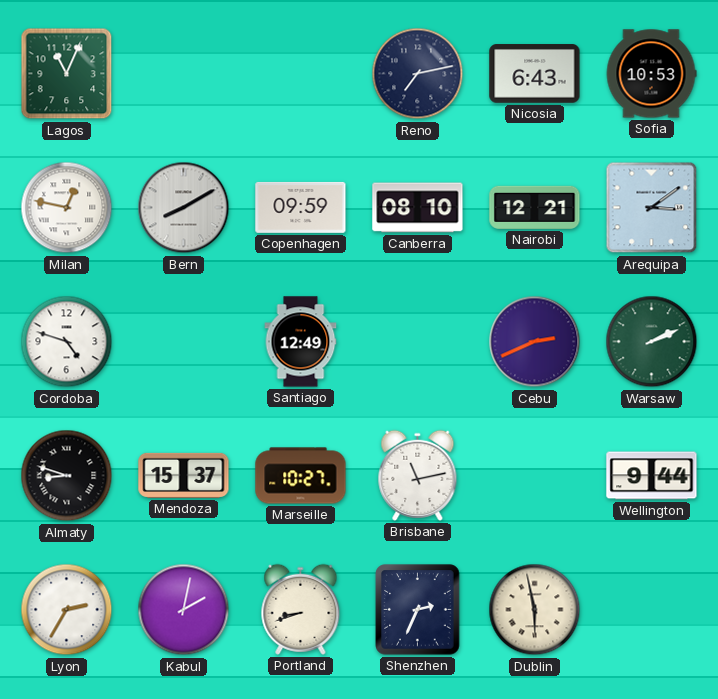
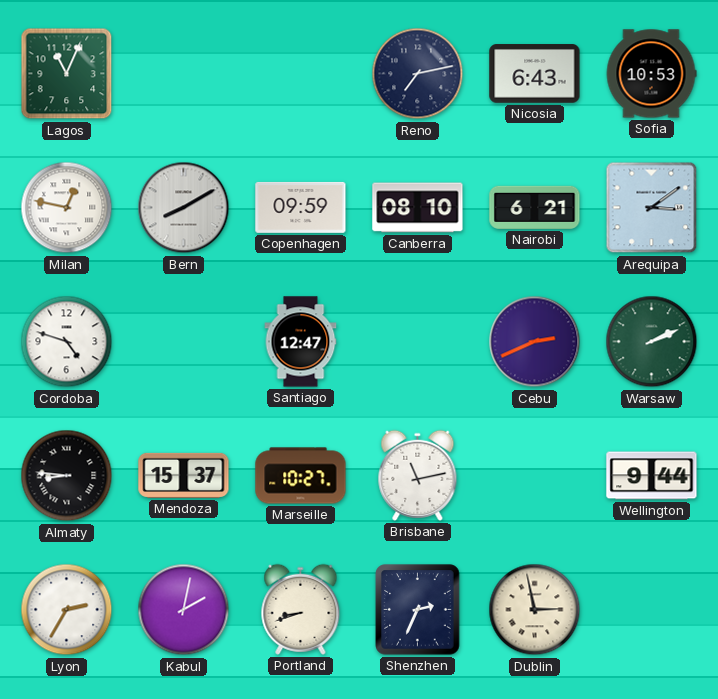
Nairobi: 12:21 -> 6:21
Santiago: 12:49 -> 12:47
Almaty: 8:48 -> 8:46
Dublin: 5:58 -> 2:58
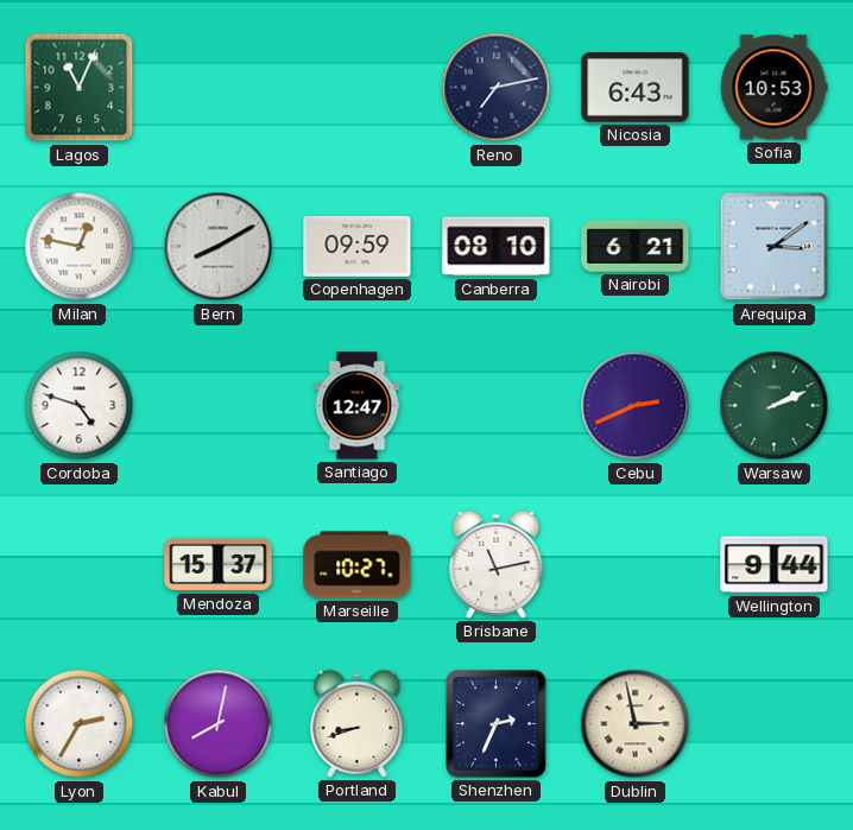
Almaty: 8:46 -> none
Kabul: 2:02 -> 8:02
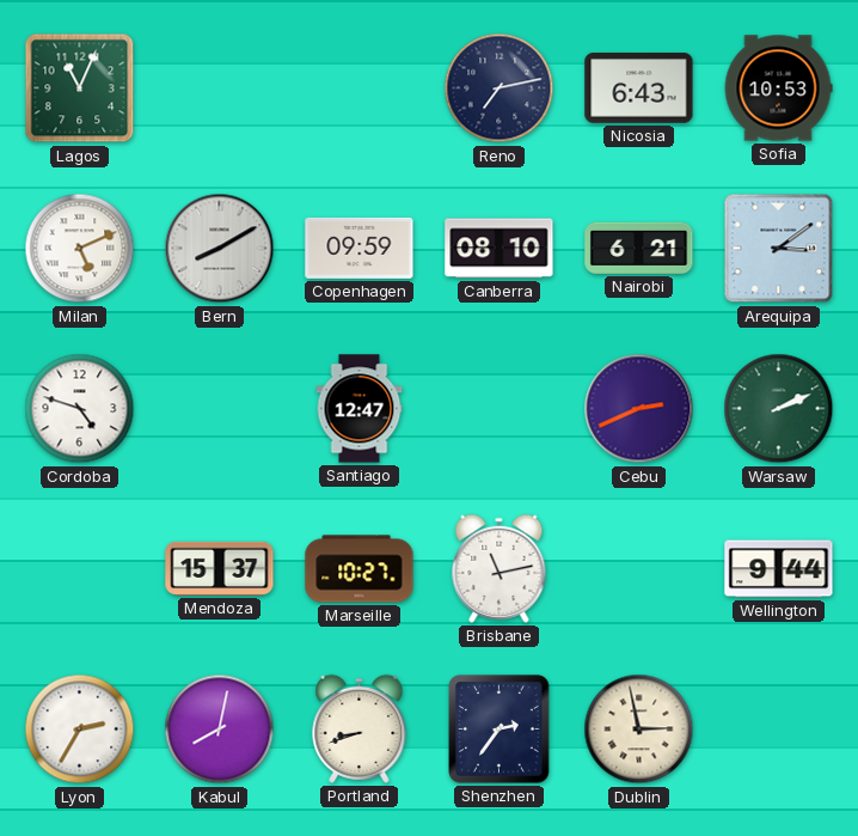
Milan: 12:47 -> 5:11
Shenzhen: 2:34 -> 2:36
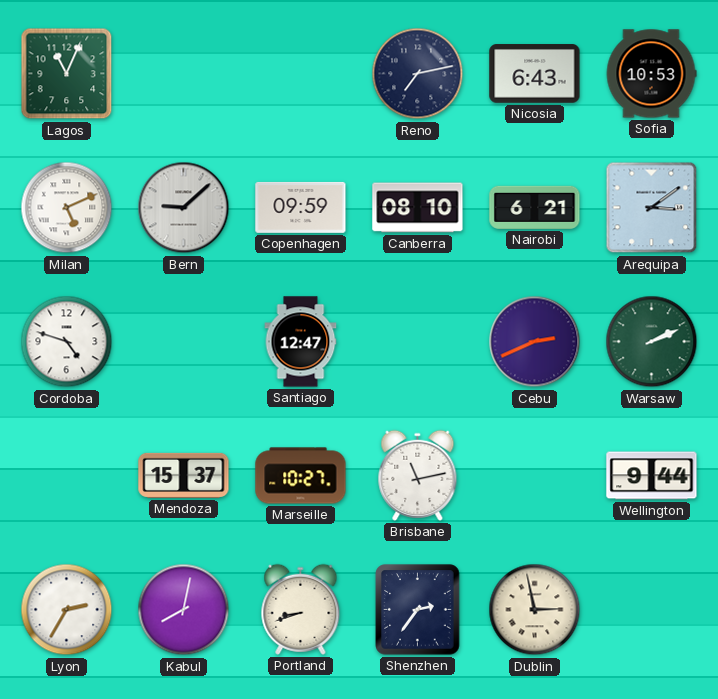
Bern: 8:10 -> 9:08
